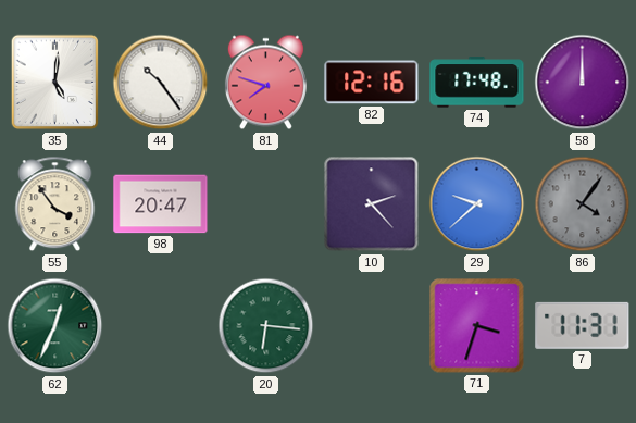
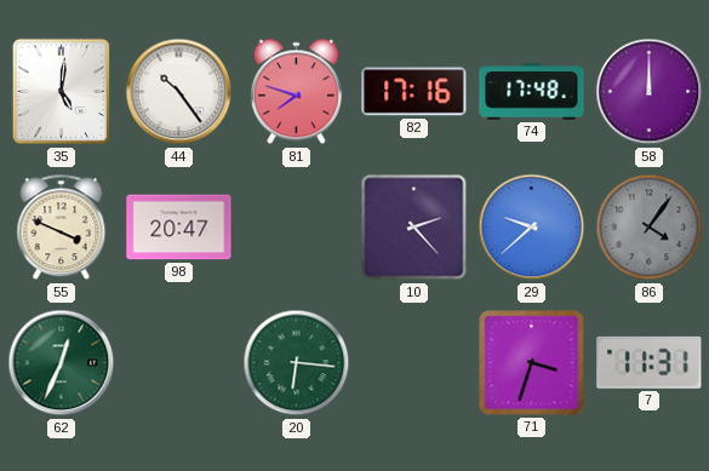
82: 12:16 -> 17:16
55: 3:54 -> 3:49
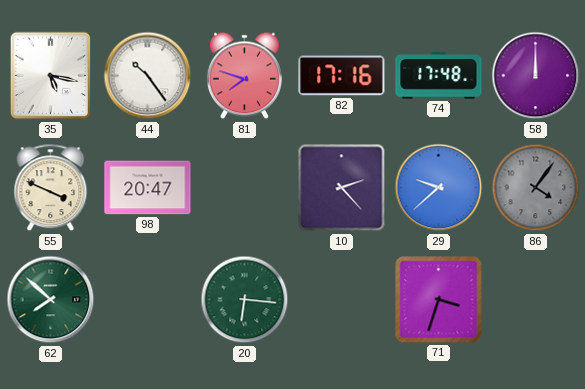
35: 5:01 -> 5:17
62: 12:34 -> 7:52
7: 11:31 -> none
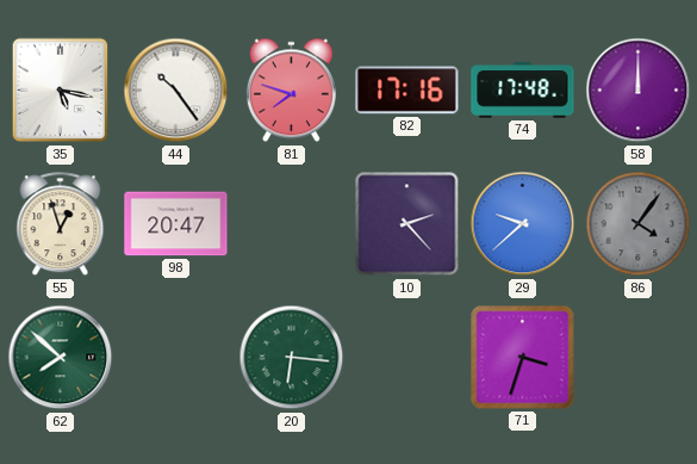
55: 3:49 -> 12:57
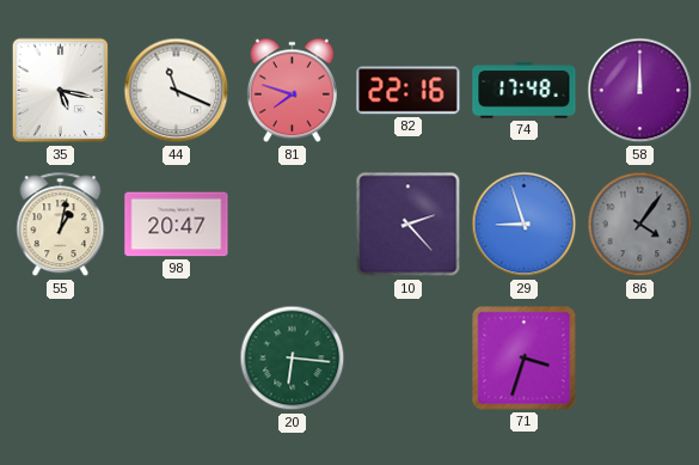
44: 10:24 -> 11:19
82: 17:16 -> 22:16
55: 12:57 -> 1:02
29: 9:38 -> 8:57
62: 7:52 -> none
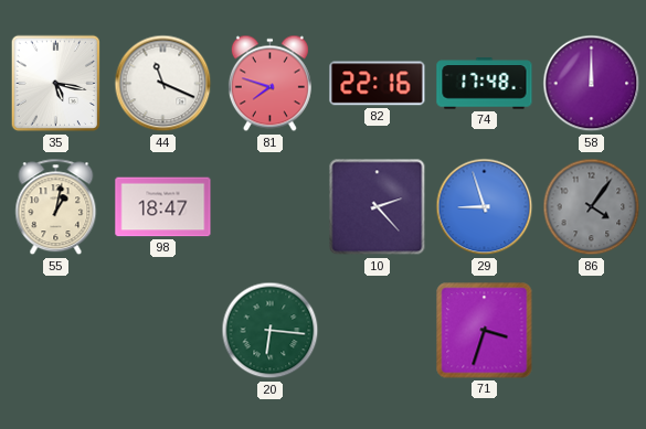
98: 20:47 -> 18:47
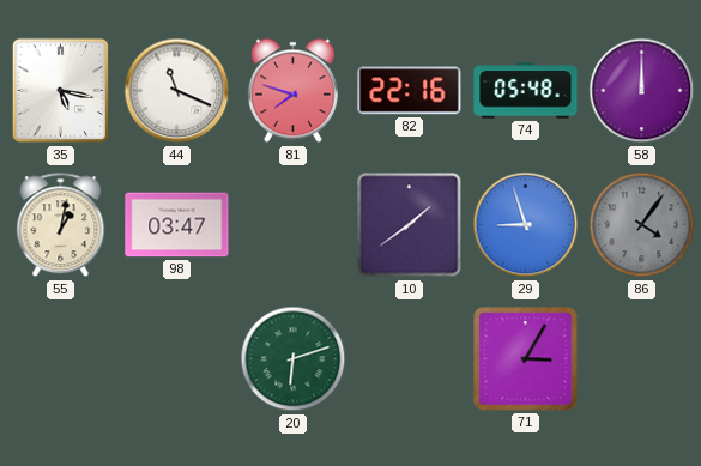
74: 17:48 -> 05:48
98: 18:47 -> 03:47
10: 2:23 -> 1:39
20: 6:16 -> 6:12
71: 3:33 -> 3:05
